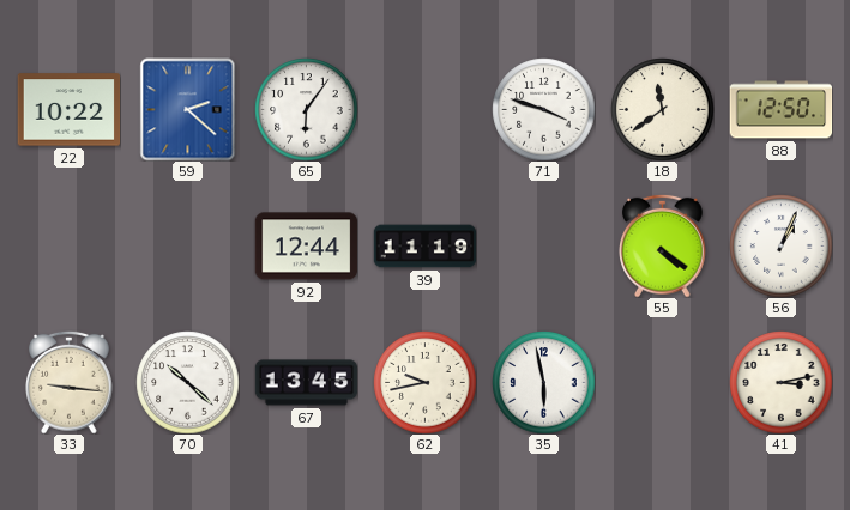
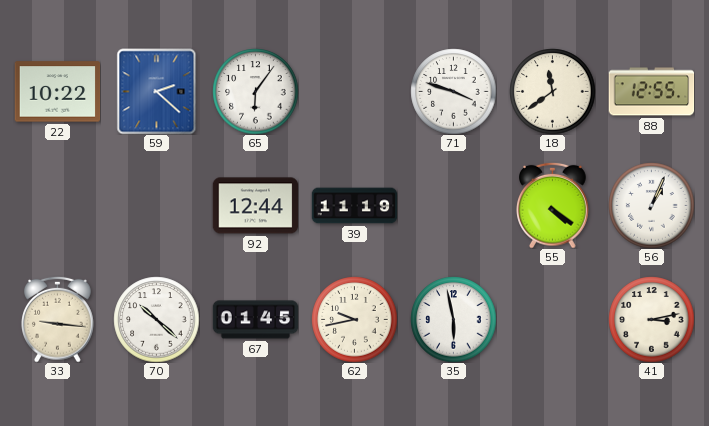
88: 12:50 -> 12:55
67: 13:45 -> 01:45
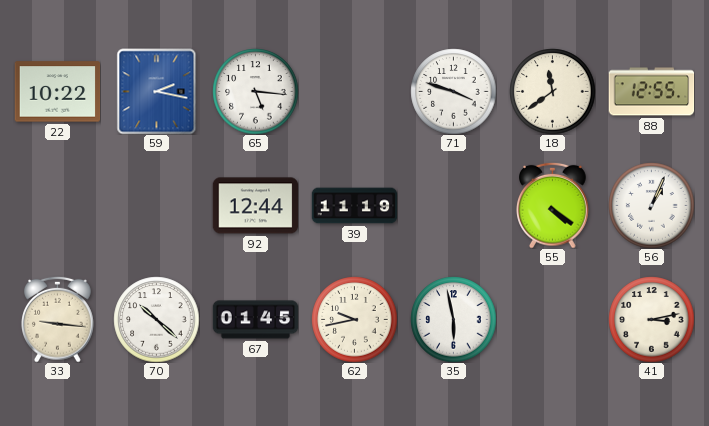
59: 2:22 -> 2:17
65: 6:06 -> 5:16
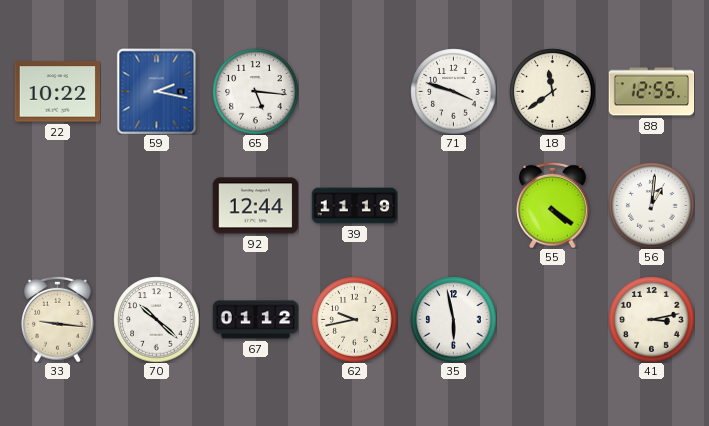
56: 1:04 -> 1:01
67: 01:45 -> 01:12
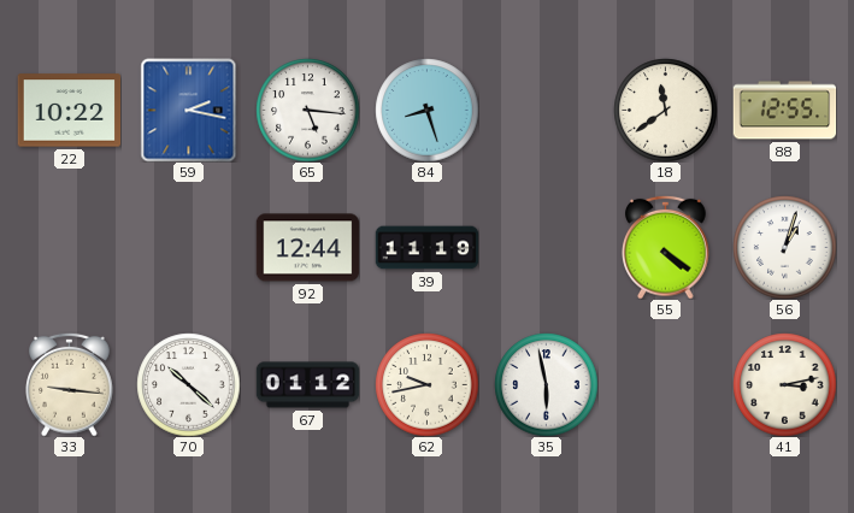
84: none -> 8:27
71: 3:48 -> none
56: 1:01 -> 1:03
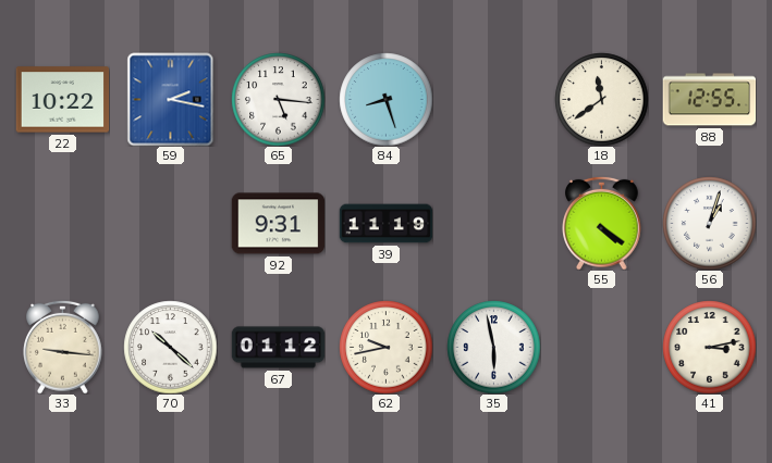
92: 12:44 -> 9:31
